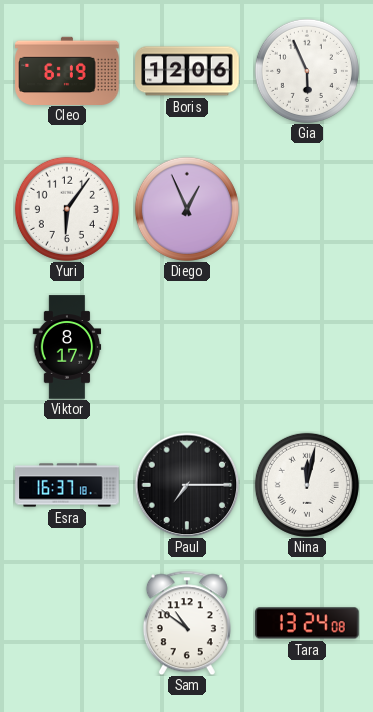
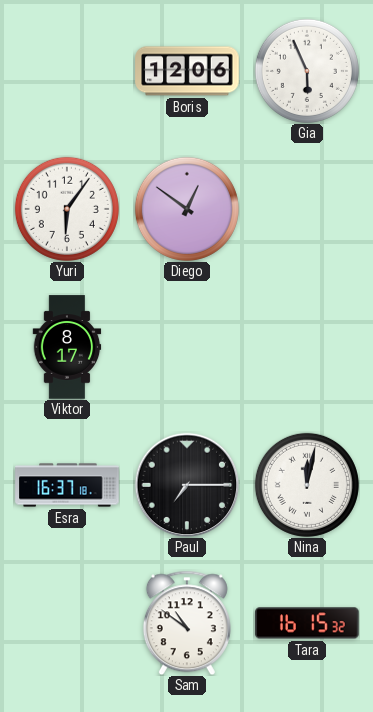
Cleo: 6:19 -> none
Diego: 12:56 -> 12:51
Tara: 13:24 -> 16:15
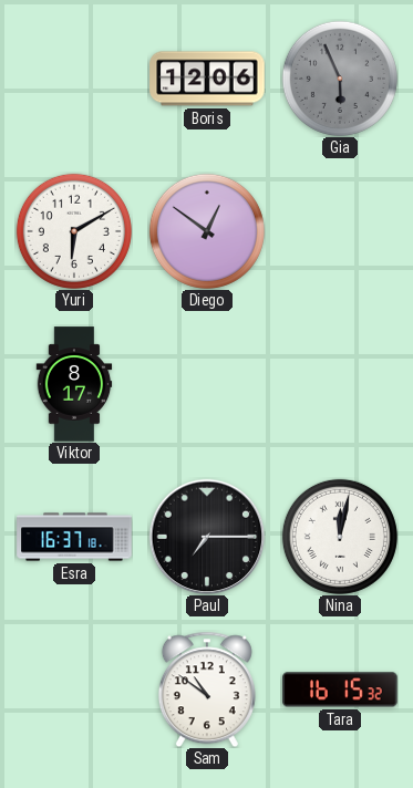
Gia dial: white -> grey
Yuri: 6:06 -> 6:10
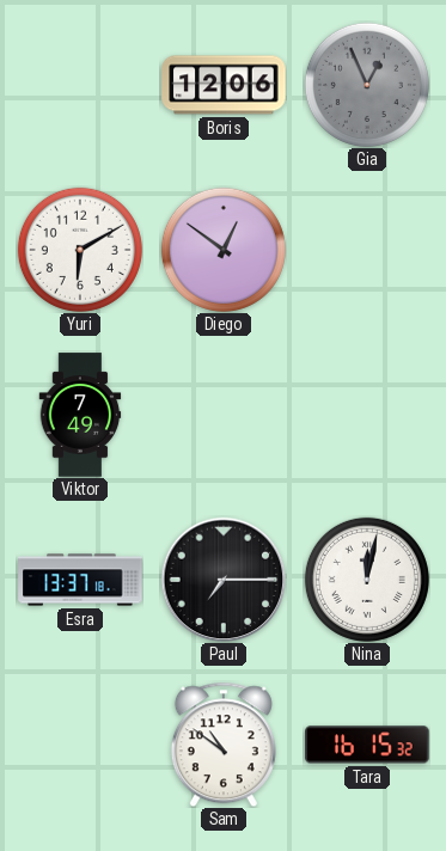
Gia: 5:56 -> 12:56
Viktor: 8:17 -> 7:49
Esra: 16:37 -> 13:37
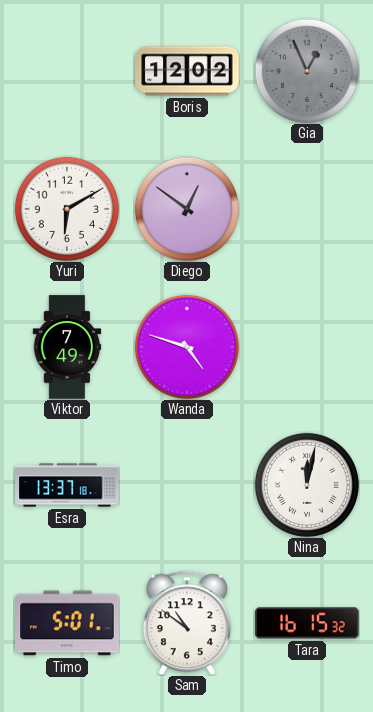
Boris: 12:06 -> 12:02
Wanda: none -> 4:48
Paul: 7:15 -> none
Timo: none -> 5:01
